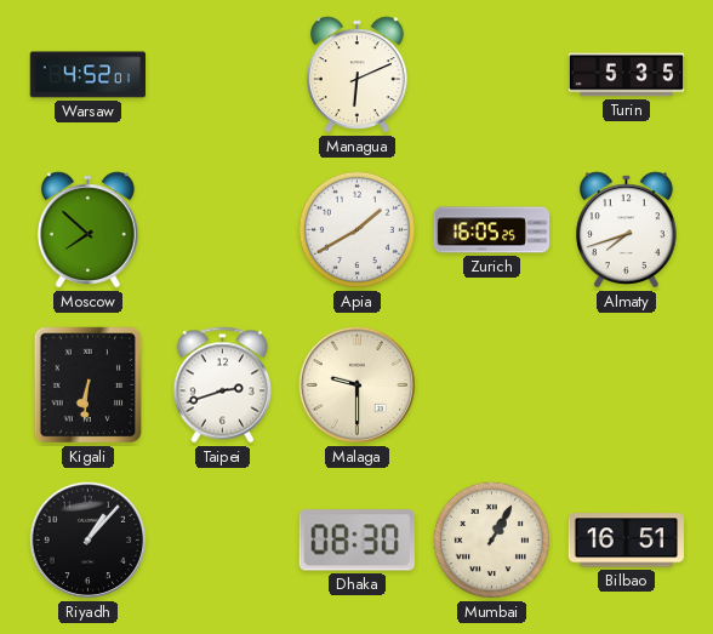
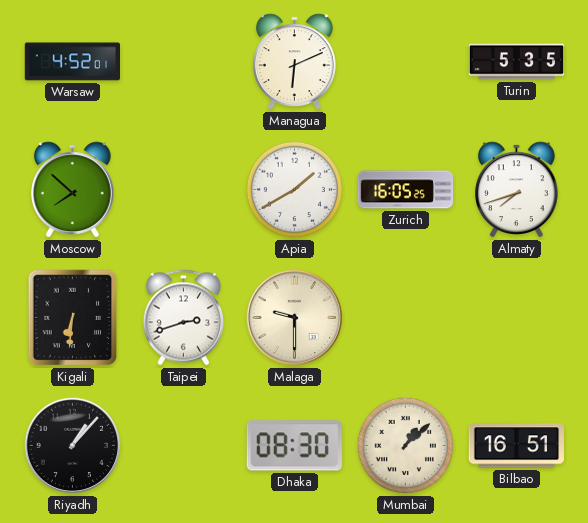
Mumbai: 1:05 -> 1:08
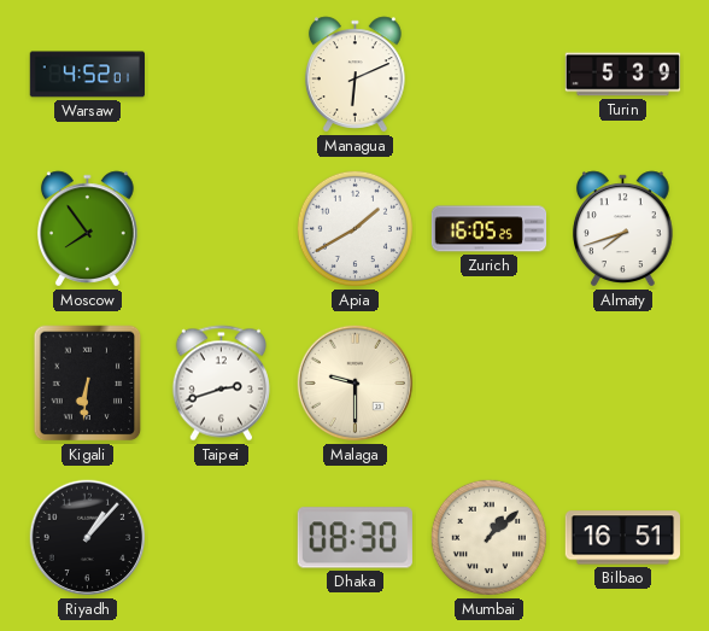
Turin: 5:35 -> 5:39
Moscow: 7:52 -> 7:54
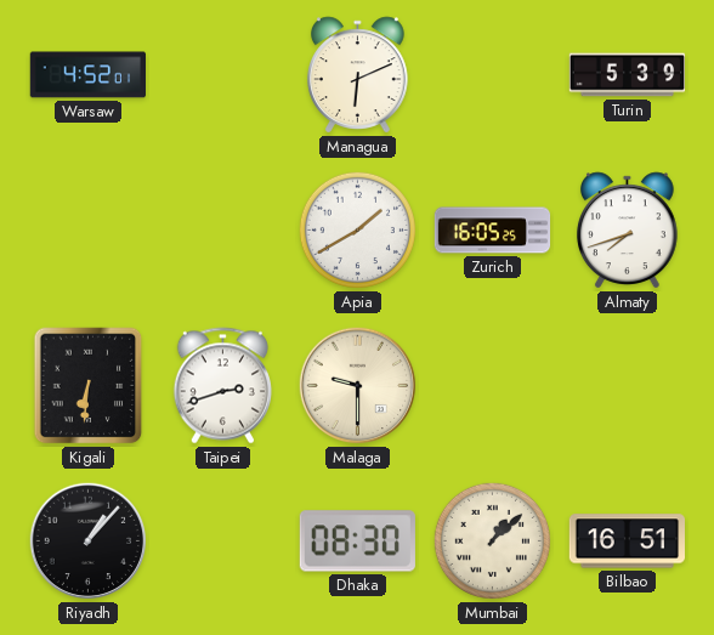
Moscow: 7:54 -> none
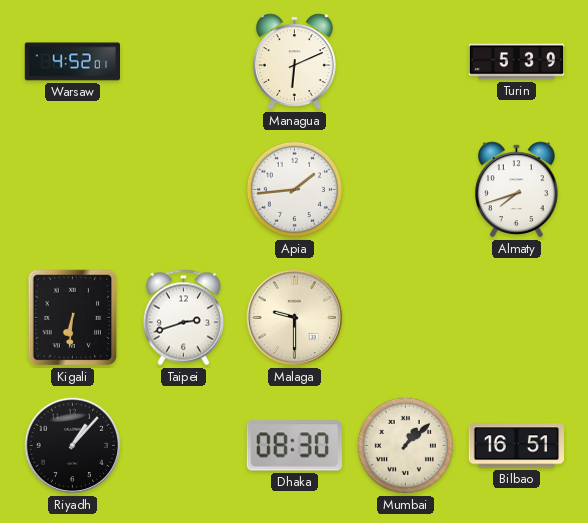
Apia: 1:40 -> 1:44
Zurich: 16:05 -> none
